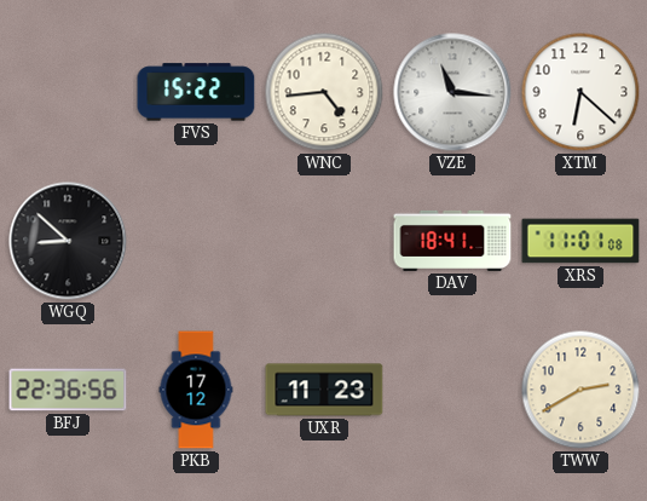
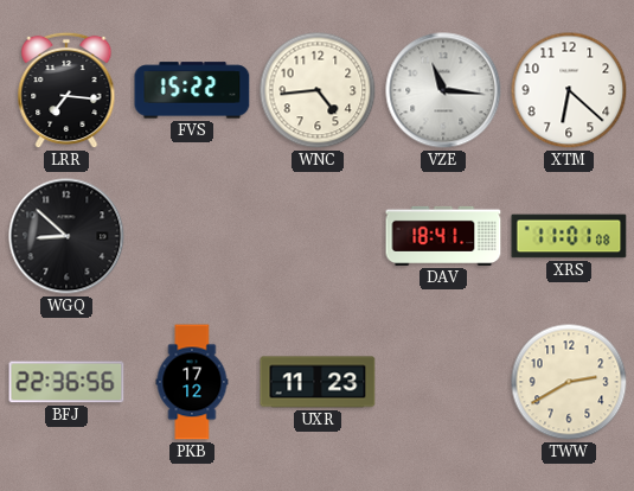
LRR: none -> 7:16
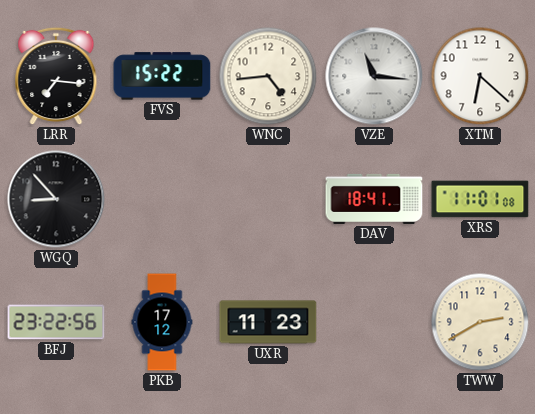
WGQ: 8:52 -> 8:53
BFJ: 22:36 -> 23:22
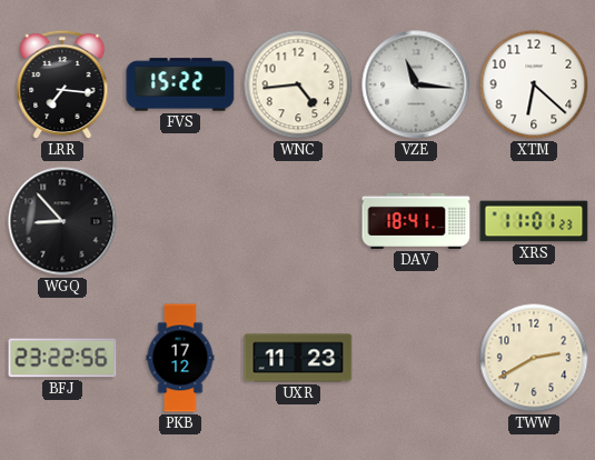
XRS: 11:01:08 -> 11:01:23
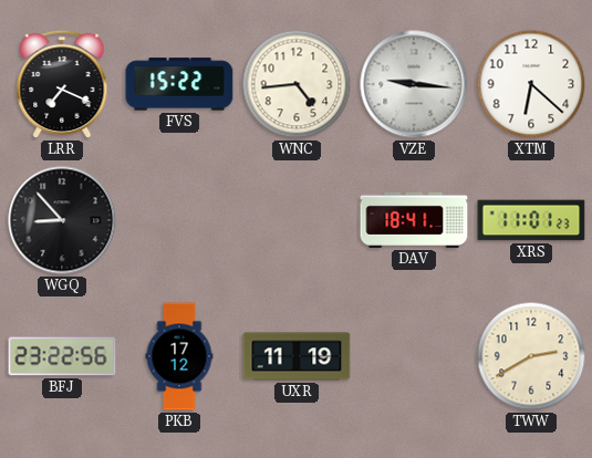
LRR: 7:16 -> 7:19
VZE: 11:16 -> 9:16
UXR: 11:23 -> 11:19
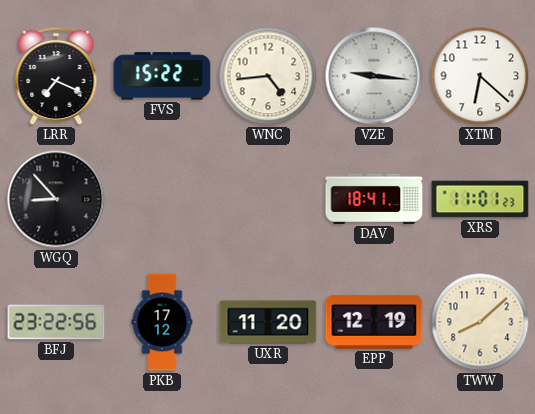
UXR: 11:19 -> 11:20
EPP: none -> 12:19
TWW: 2:40 -> 8:08
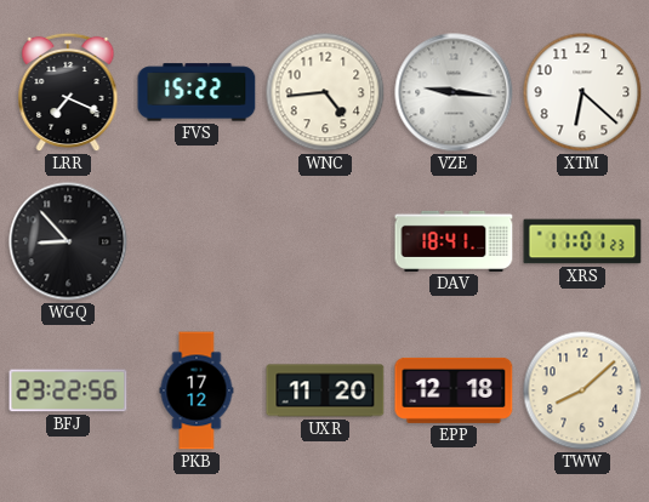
EPP: 12:19 -> 12:18
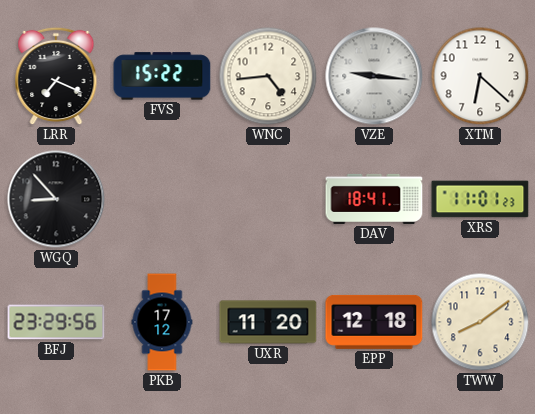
BFJ: 23:22 -> 23:29
TWW: 8:08 -> 8:09
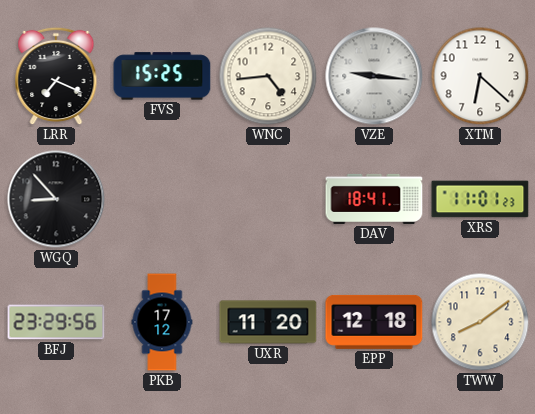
FVS: 15:22 -> 15:25
